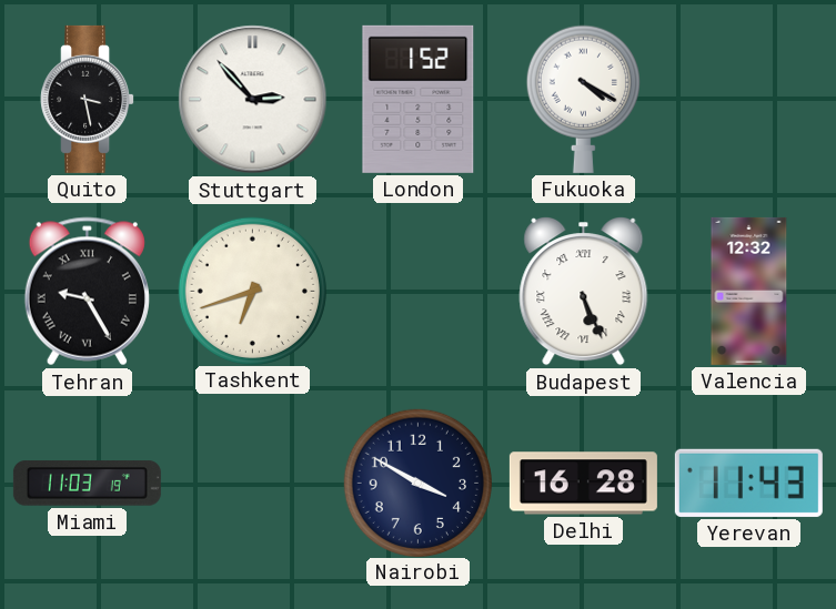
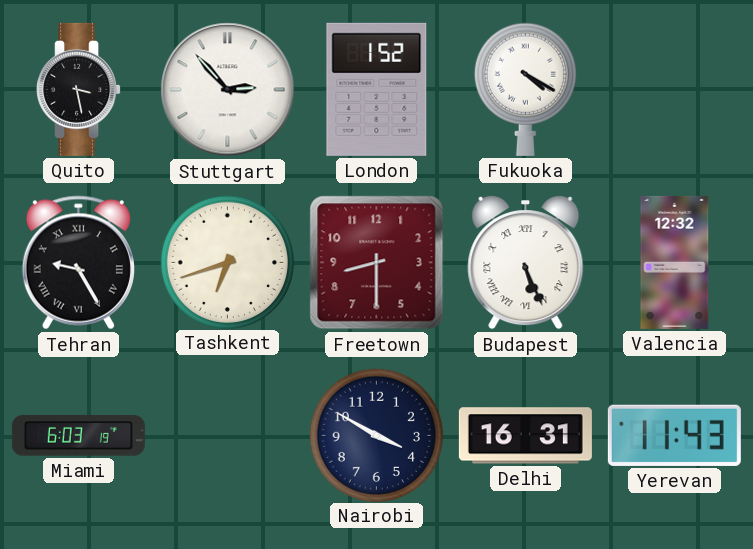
Freetown: none -> 8:30
Miami: 11:03 -> 6:03
Delhi: 16:28 -> 16:31
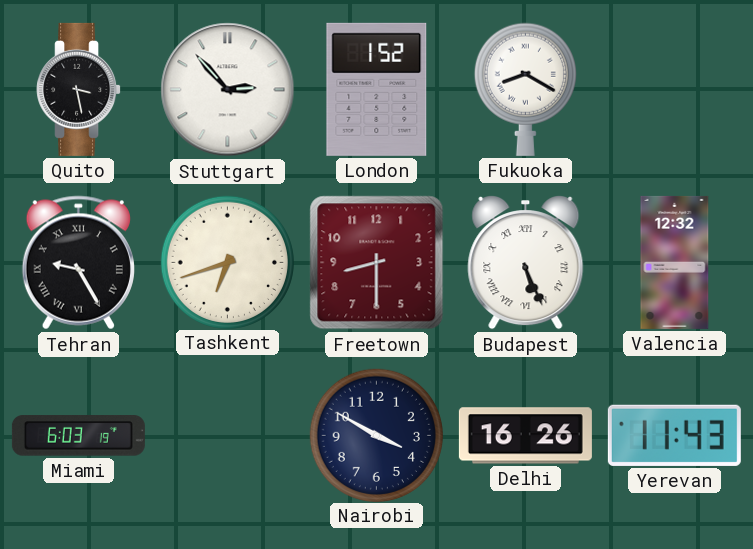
Fukuoka: 4:20 -> 8:20
Delhi: 16:31 -> 16:26
